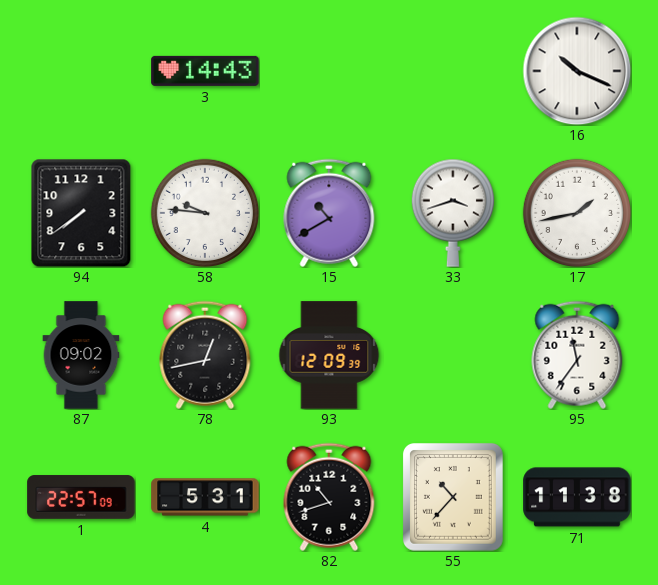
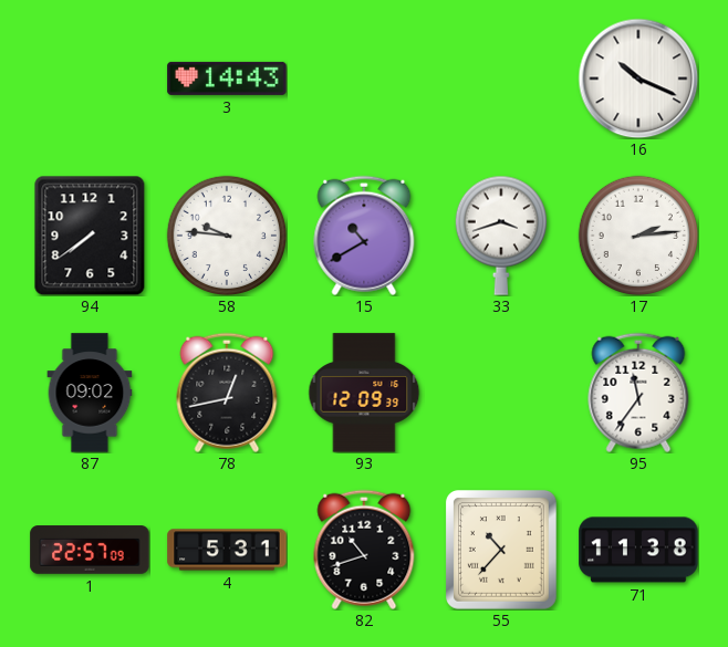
17: 1:43 -> 2:14
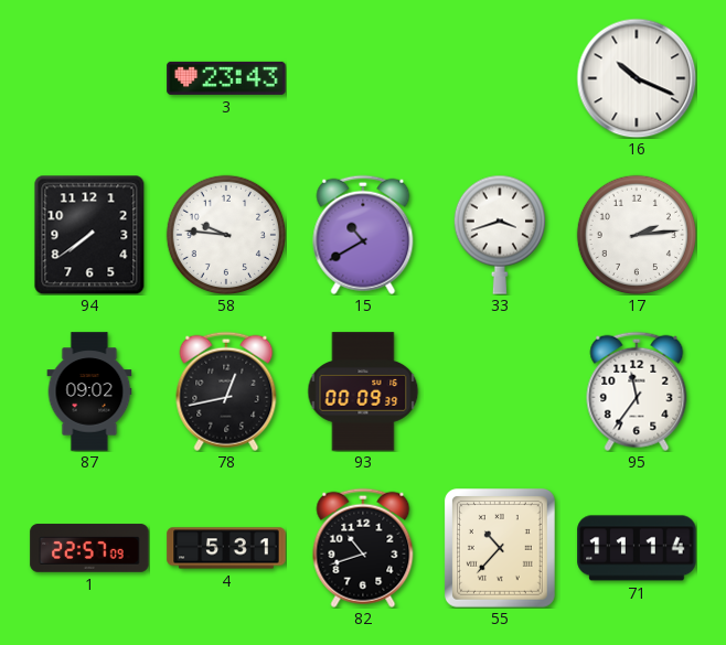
3: 14:43 -> 23:43
93: 12:09 -> 00:09
71: 11:38 -> 11:14
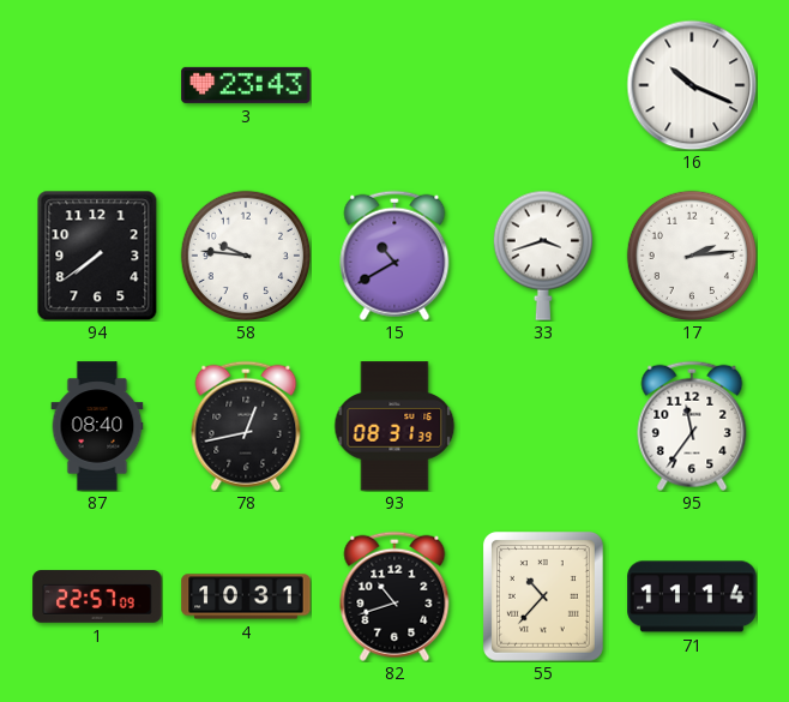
87: 09:02 -> 08:40
93: 00:09 -> 08:31
4: 5:31 -> 10:31
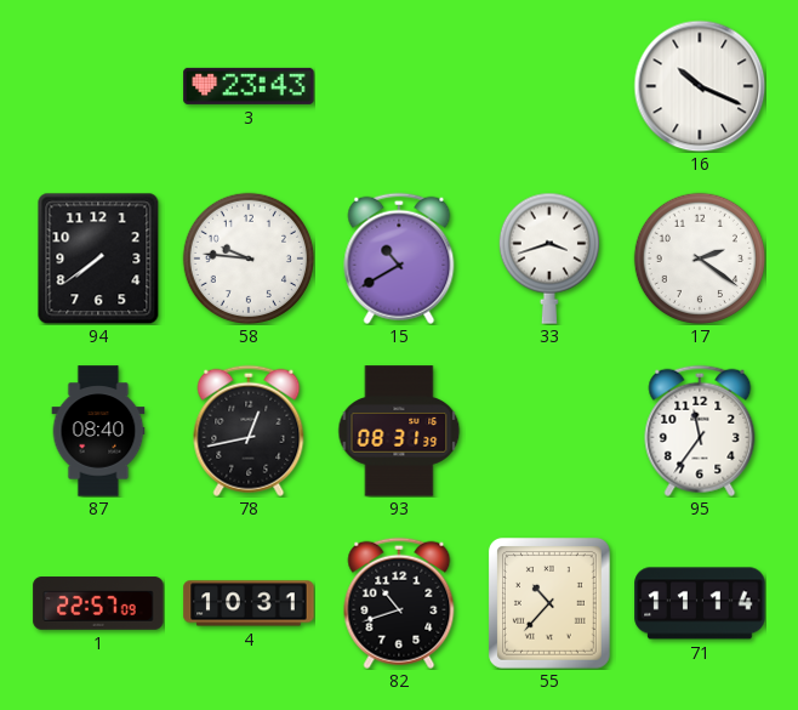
17: 2:14 -> 2:21
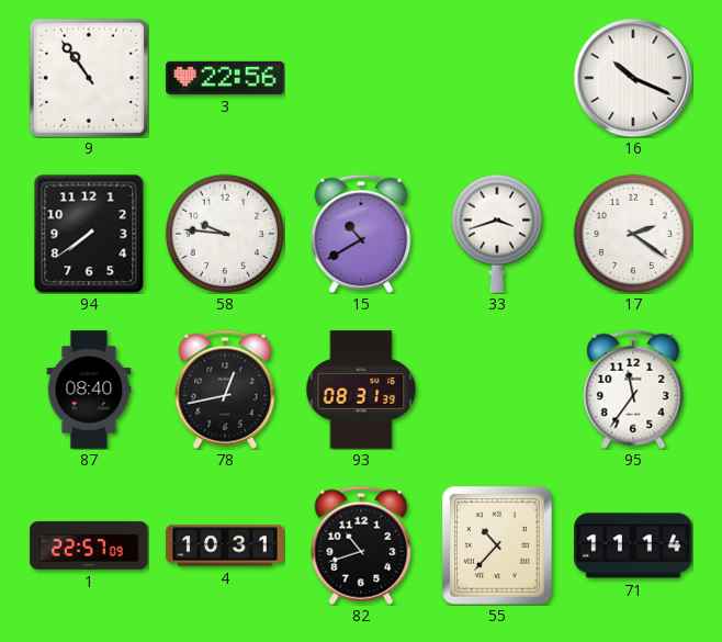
9: none -> 10:54
3: 23:43 -> 22:56
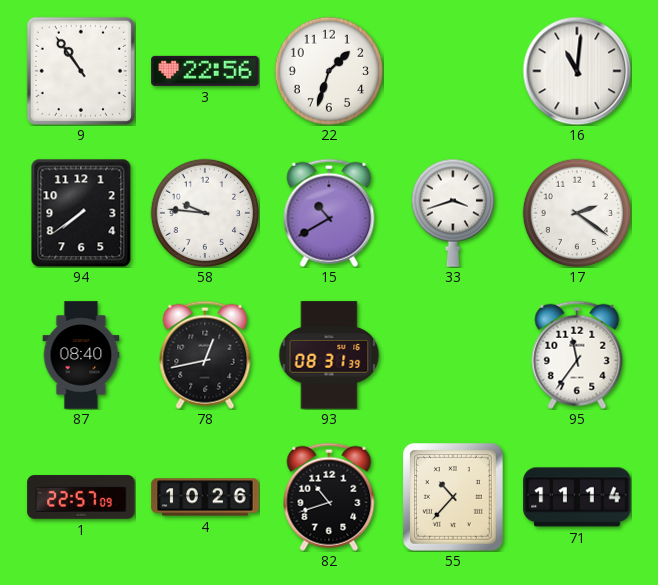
22: none -> 1:33
16: 10:19 -> 11:01
4: 10:31 -> 10:26
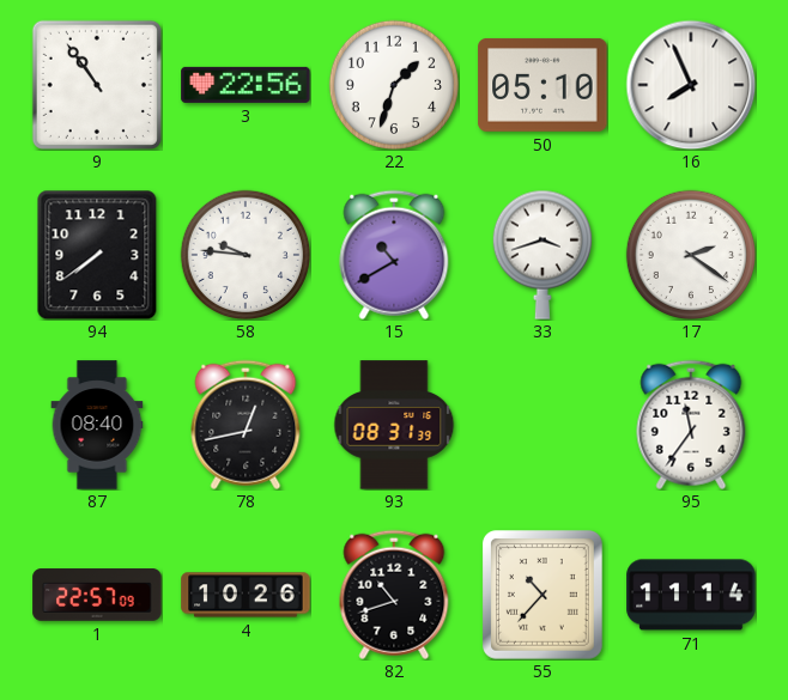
50: none -> 05:10
16: 11:01 -> 7:56
